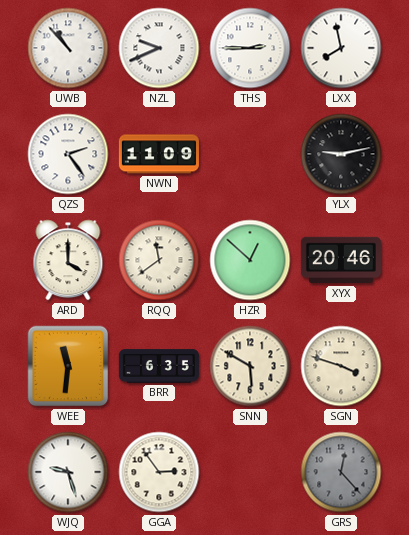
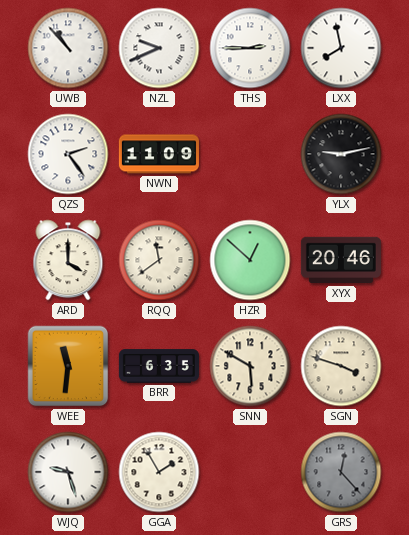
GGA: 2:54 -> 1:55
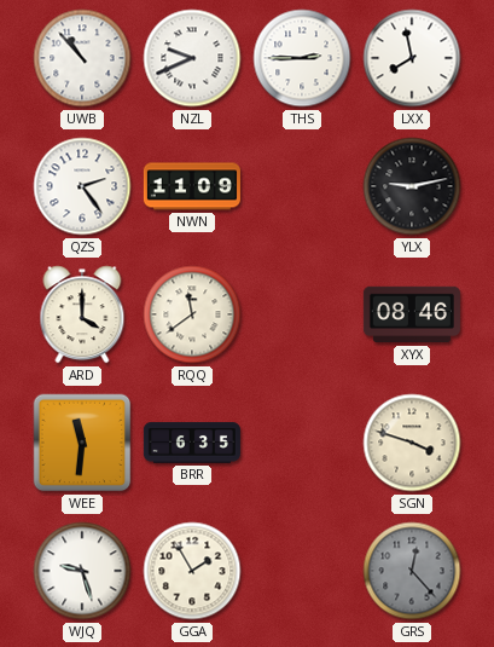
HZR: 12:52 -> none
XYX: 20:46 -> 08:46
SNN: 5:50 -> none
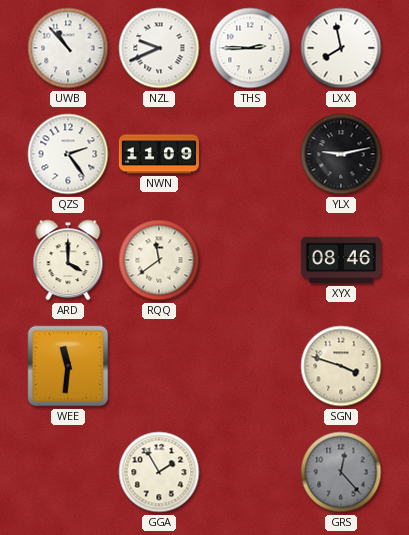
BRR: 6:35 -> none
WJQ: 9:27 -> none
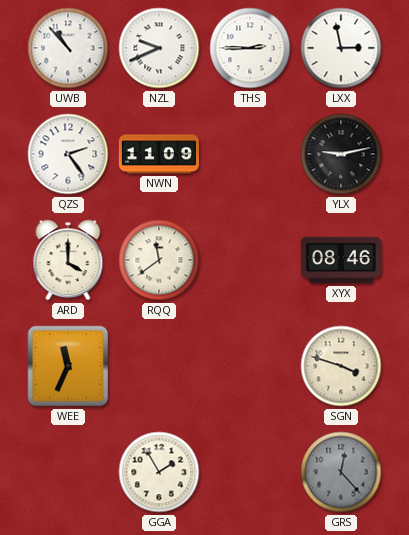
LXX: 7:58 -> 2:58
WEE: 11:31 -> 11:34
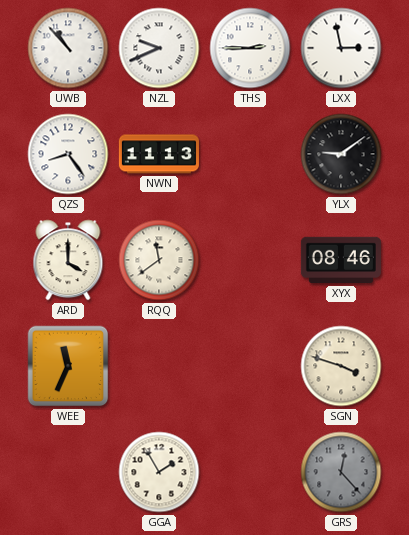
QZS: 2:24 -> 8:24
NWN: 11:09 -> 11:13
YLX: 9:13 -> 9:09
